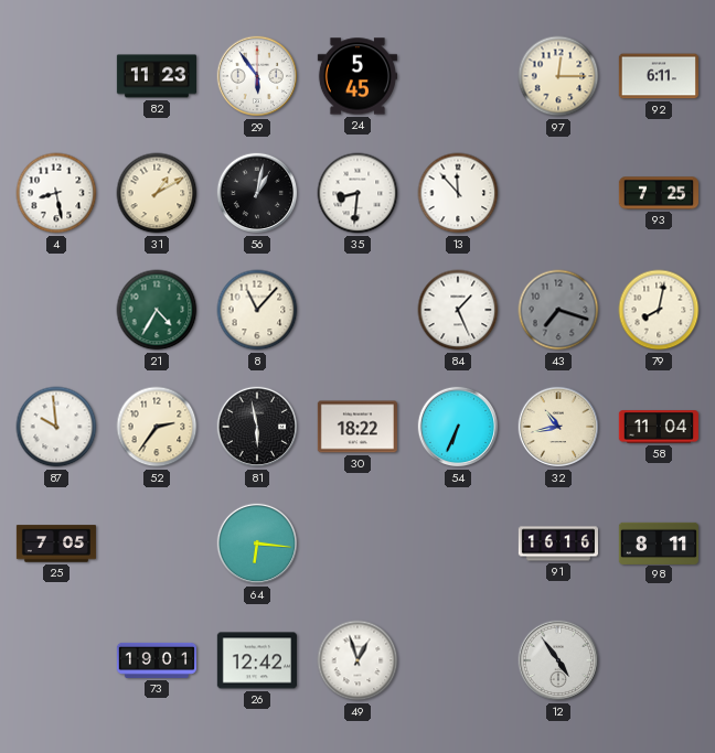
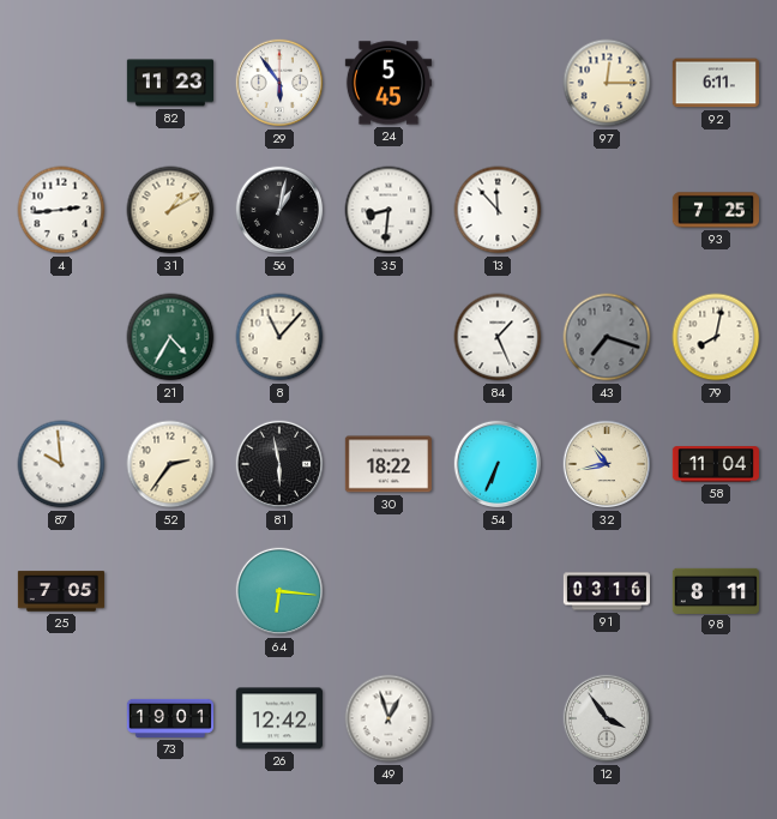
4: 8:28 -> 2:44
91: 16:16 -> 03:16
12: 4:54 -> 3:54
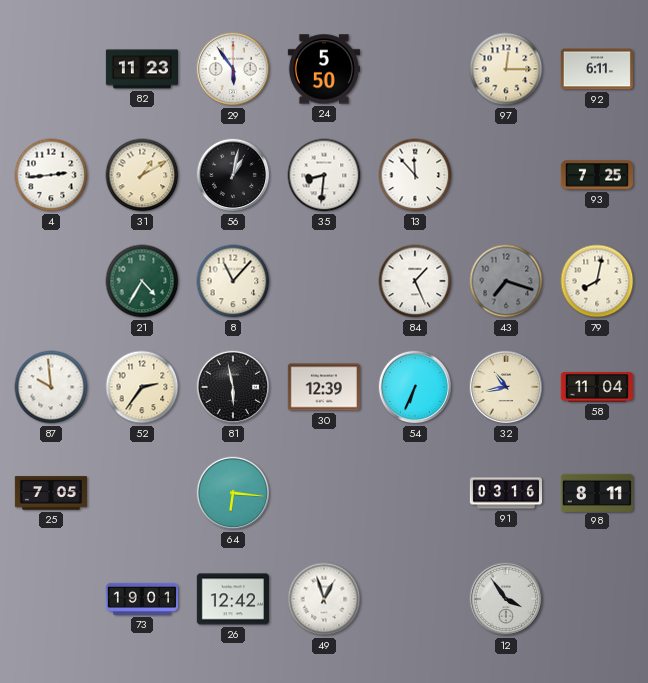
24: 5:45 -> 5:50
30: 18:22 -> 12:39
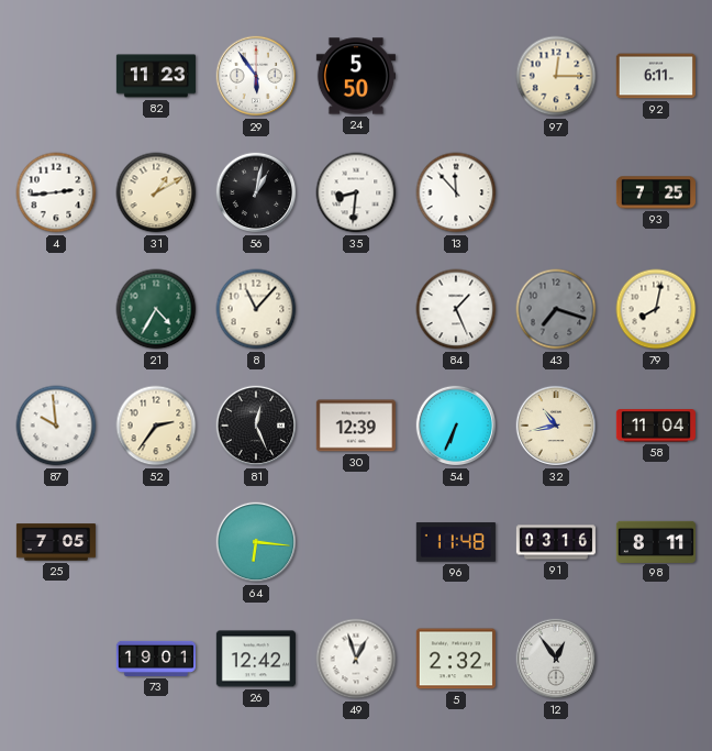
81: 5:58 -> 12:26
96: none -> 11:48
5: none -> 2:32
12: 3:54 -> 12:54
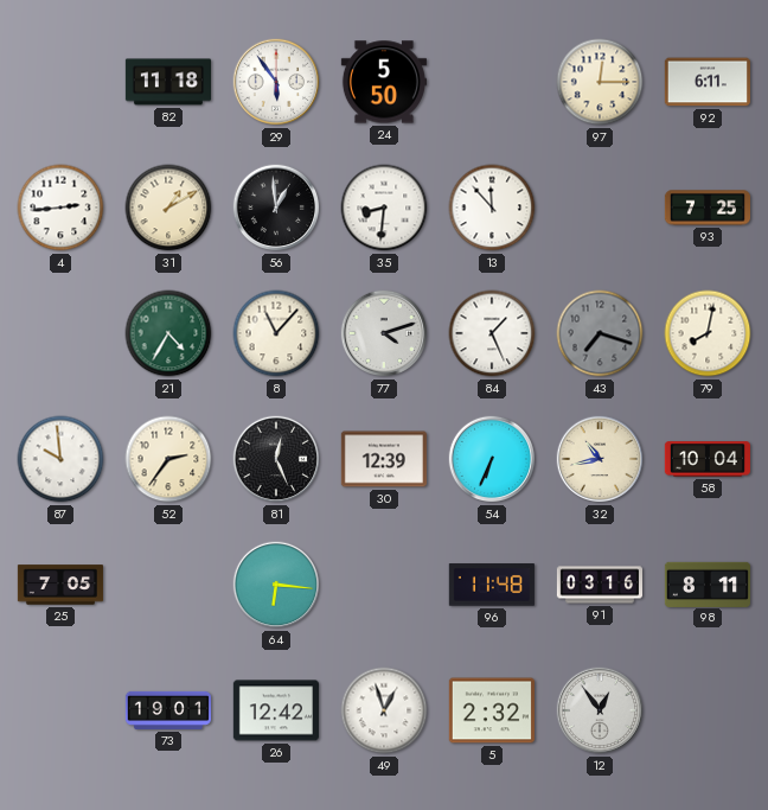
82: 11:23 -> 11:18
56: 1:02 -> 12:59
77: none -> 4:12
58: 11:04 -> 10:04
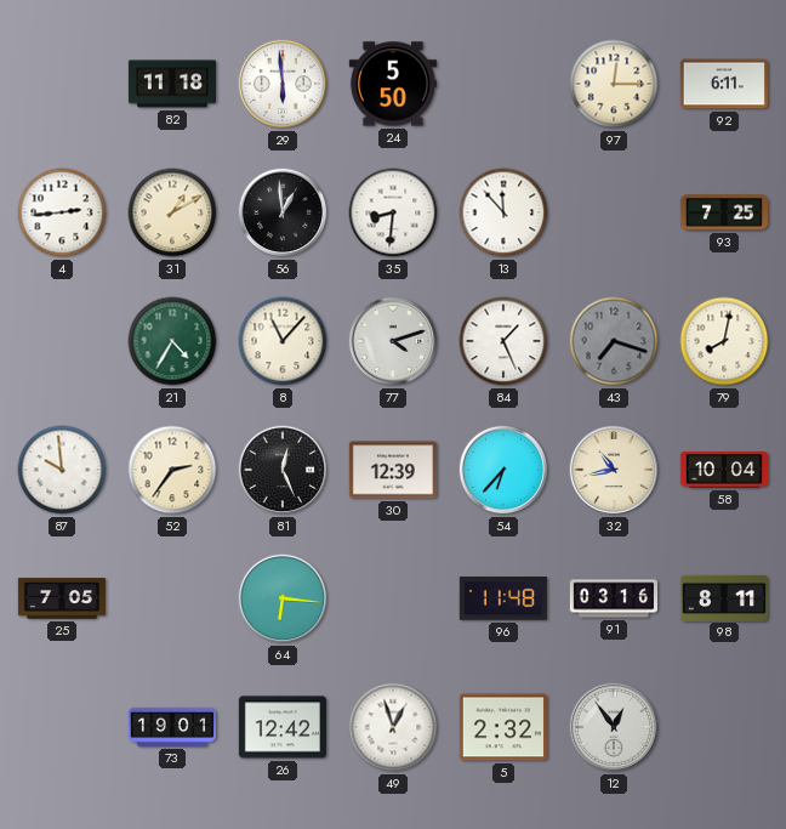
29: 5:54 -> 5:59
54: 6:34 -> 6:37
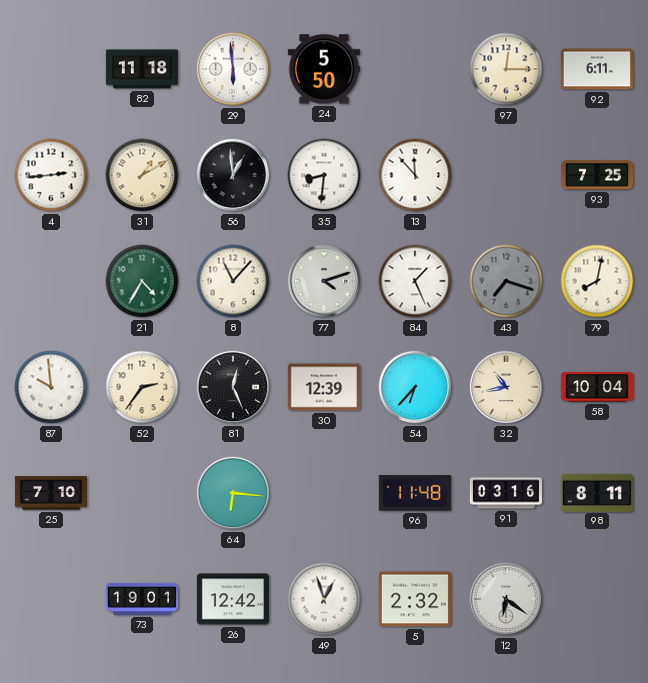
25: 7:05 -> 7:10
12: 12:54 -> 6:21
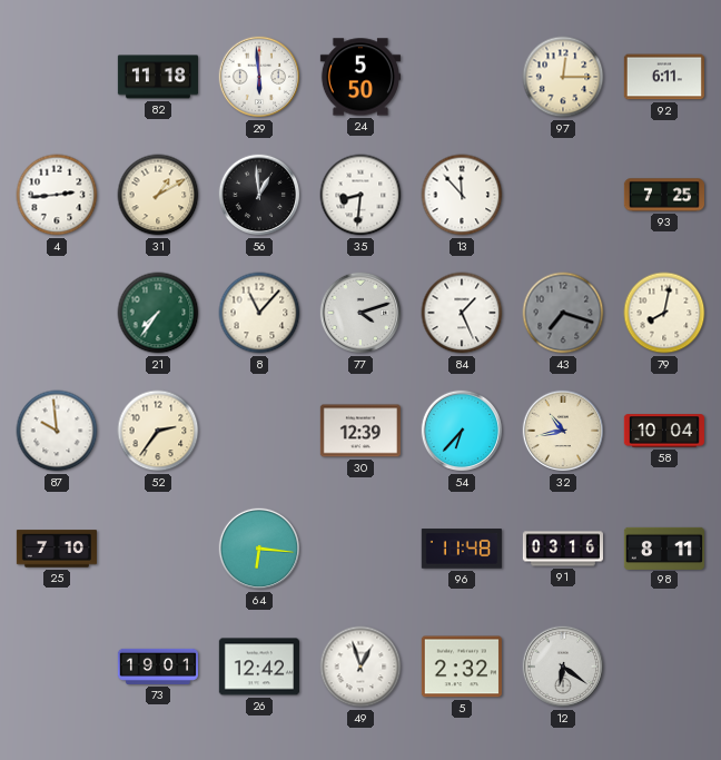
21: 4:35 -> 7:36
81: 12:26 -> none
